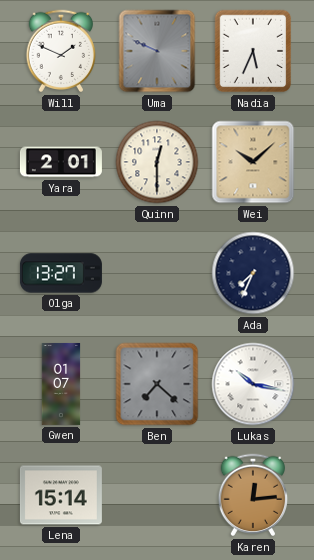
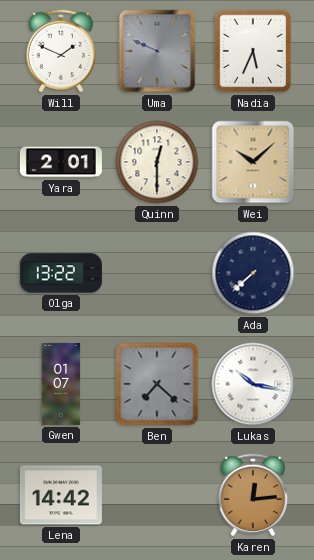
Olga: 13:27 -> 13:22
Ada: 7:34 -> 7:38
Lena: 15:14 -> 14:42
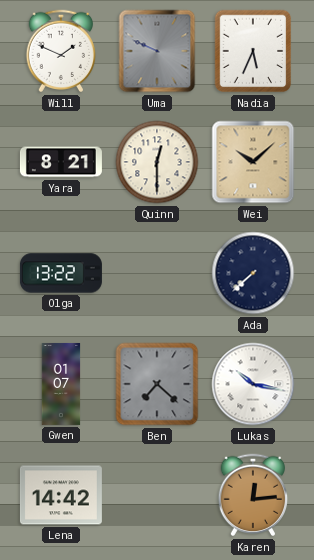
Yara: 2:01 -> 8:21
